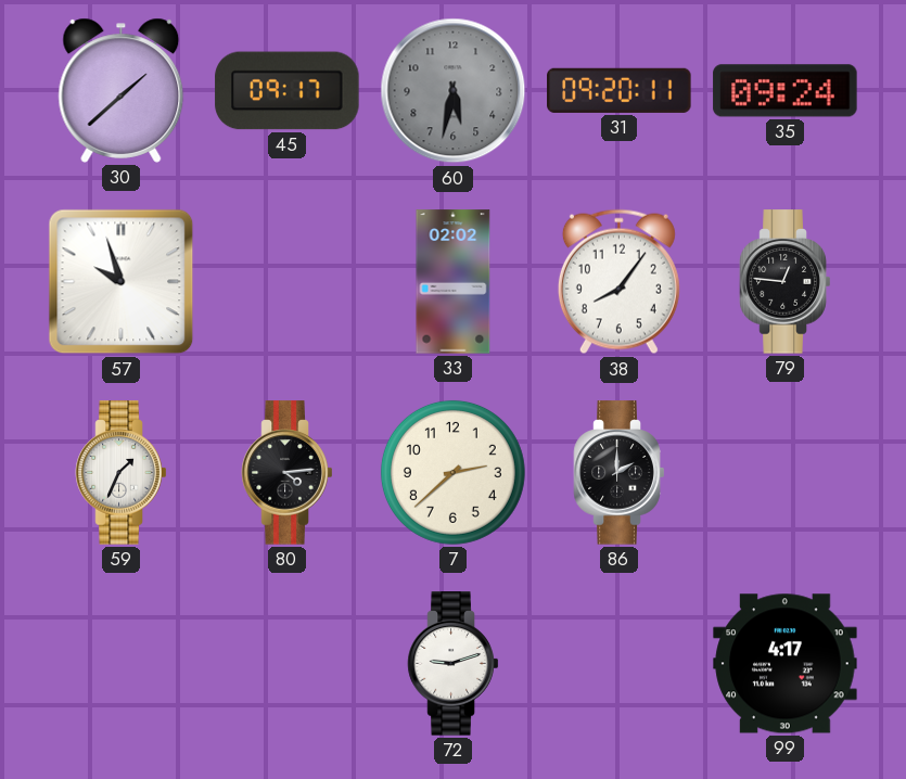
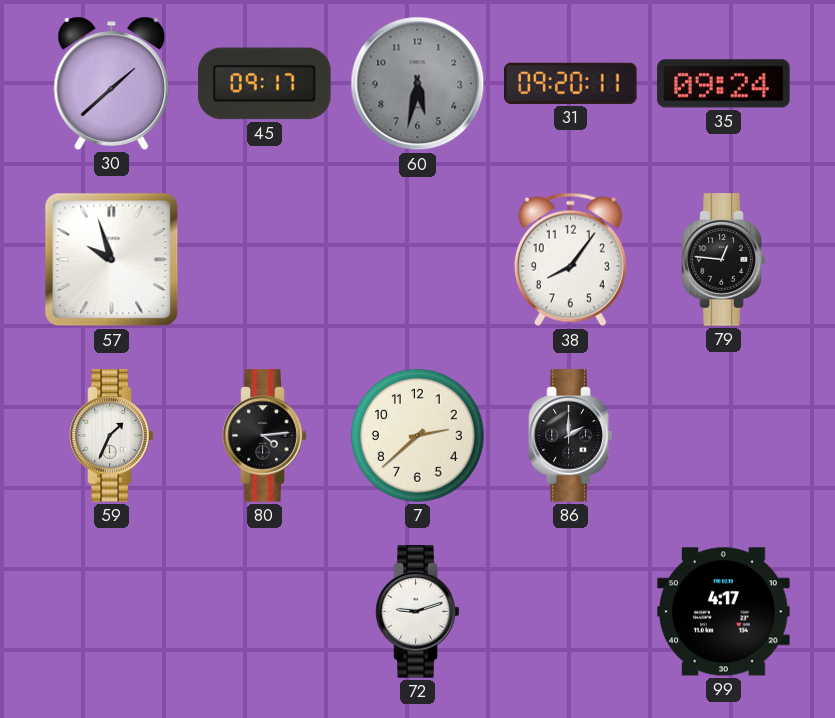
33: 02:02 -> none
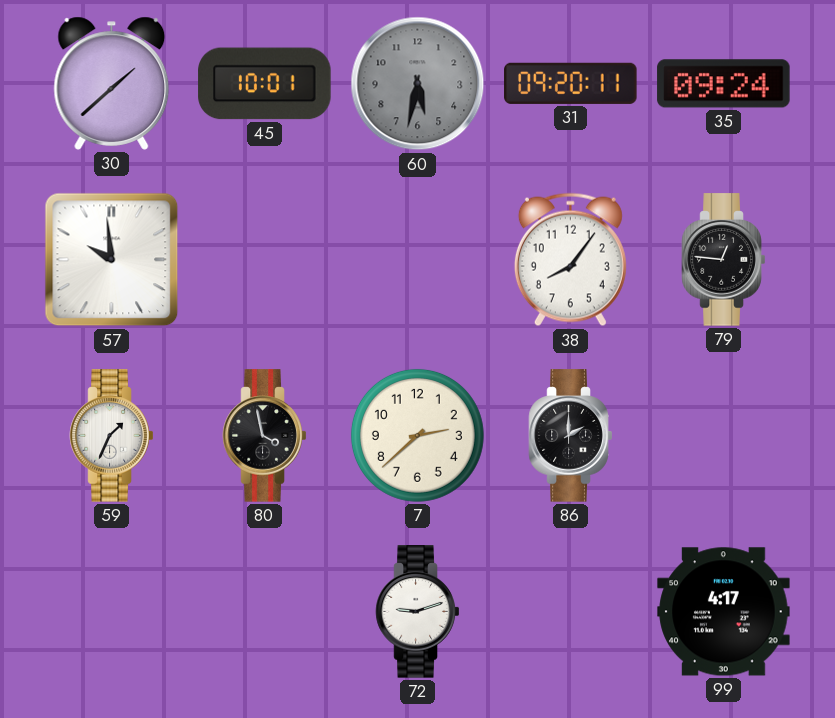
45: 09:17 -> 10:01
57: 9:57 -> 9:59
80: 4:14 -> 3:58
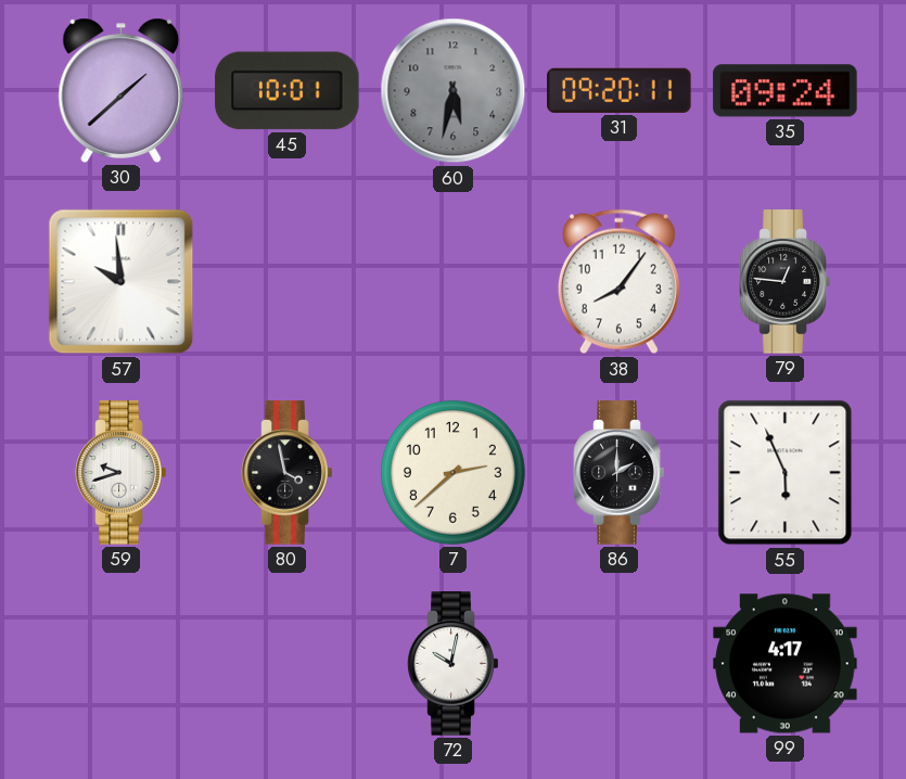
59: 1:34 -> 9:42
55: none -> 5:56
72: 9:12 -> 10:02
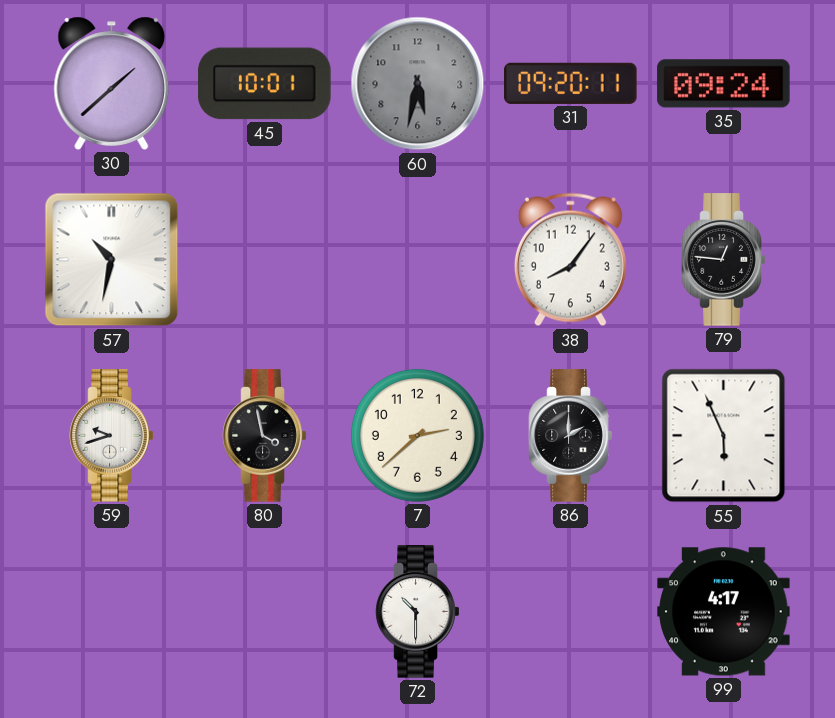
57: 9:59 -> 10:32
72: 10:02 -> 10:30
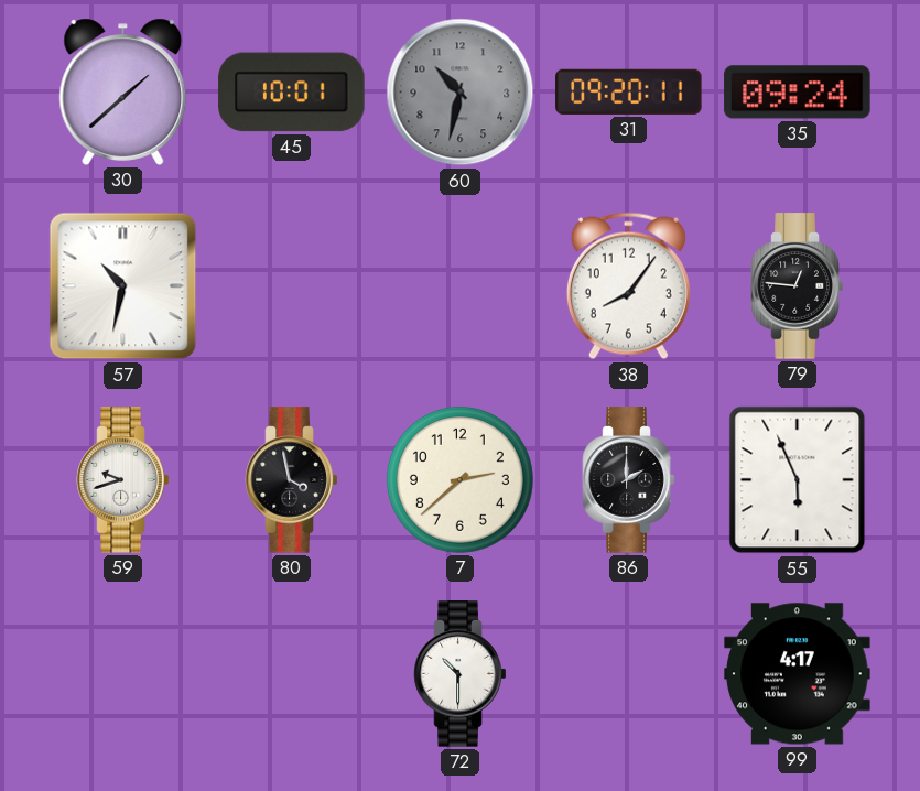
60: 5:32 -> 10:32
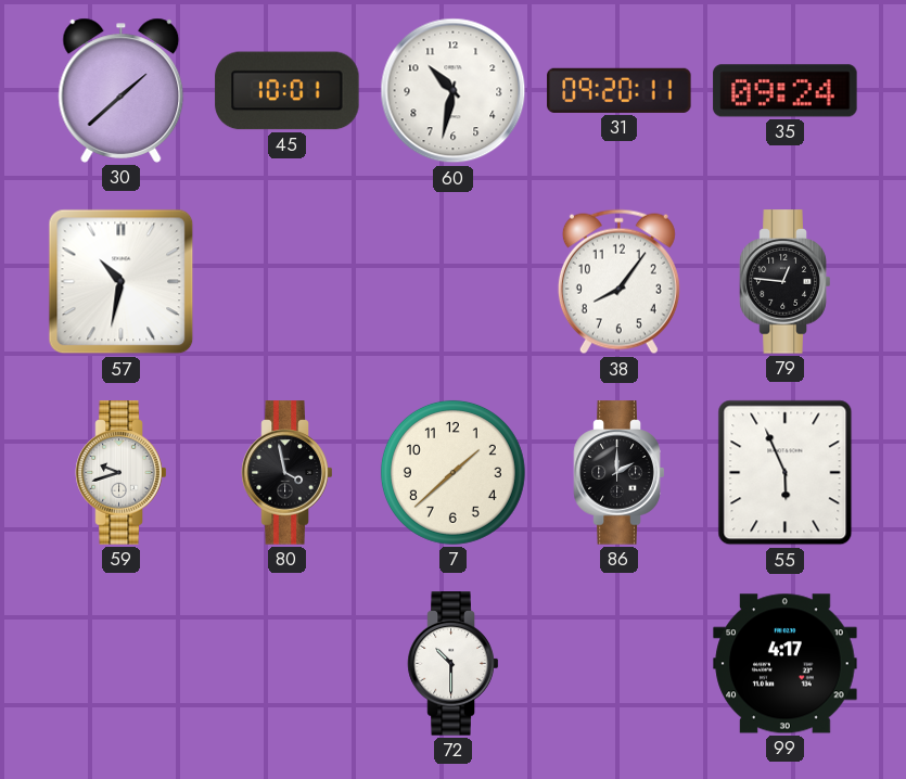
60 dial: grey -> white
7: 2:38 -> 1:38
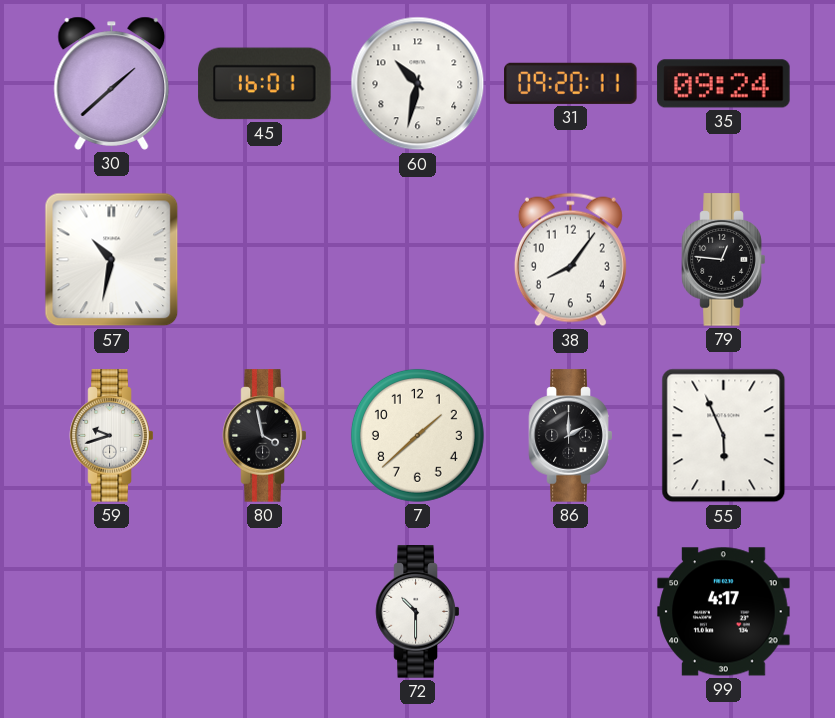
45: 10:01 -> 16:01
